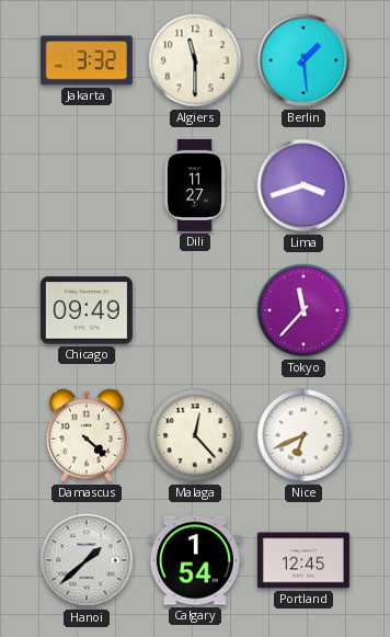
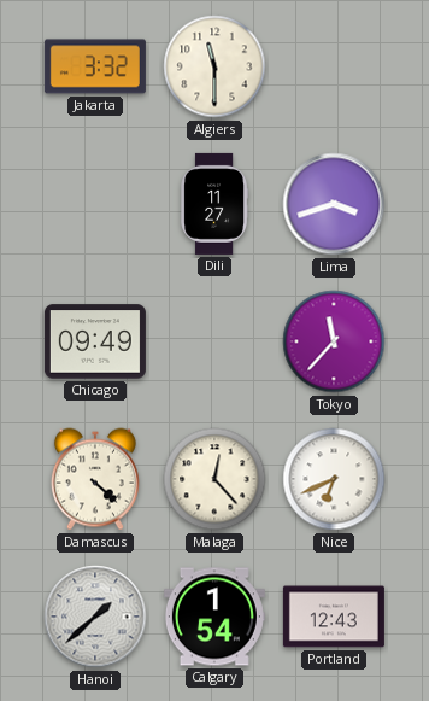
Berlin: 1:29 -> none
Portland: 12:45 -> 12:43
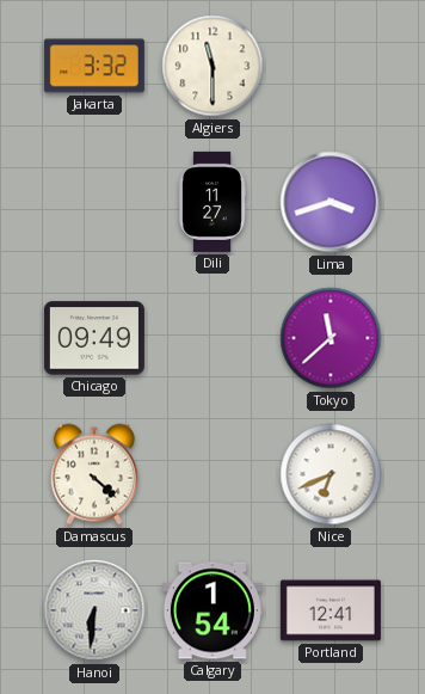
Tokyo: 11:37 -> 11:38
Malaga: 12:23 -> none
Hanoi: 1:38 -> 6:31
Portland: 12:43 -> 12:41
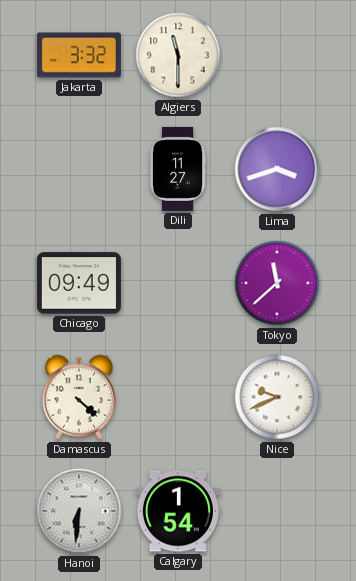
Nice: 6:41 -> 9:41
Portland: 12:41 -> none
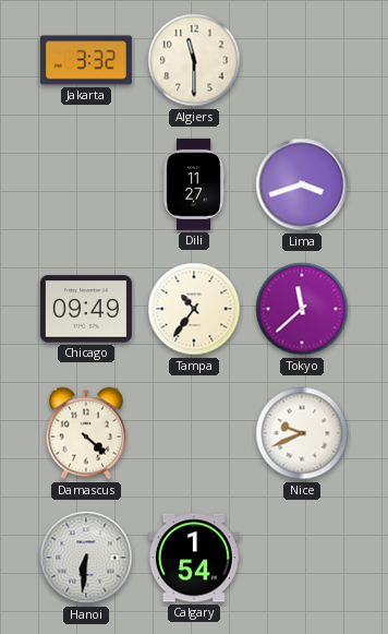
Tampa: none -> 10:36
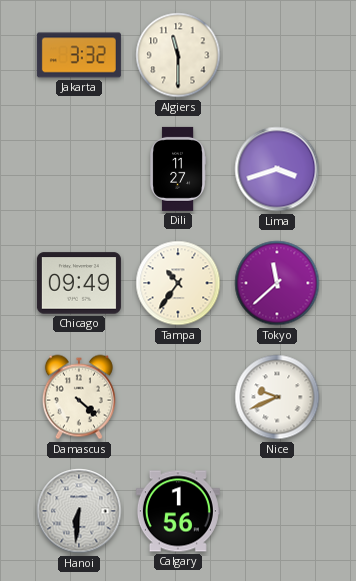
Calgary: 1:54 -> 1:56
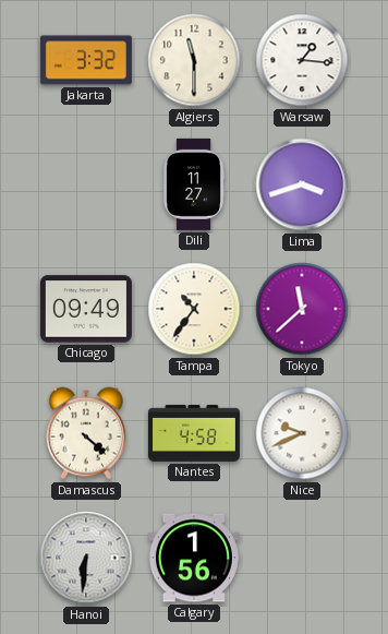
Warsaw: none -> 1:16
Nantes: none -> 4:58
